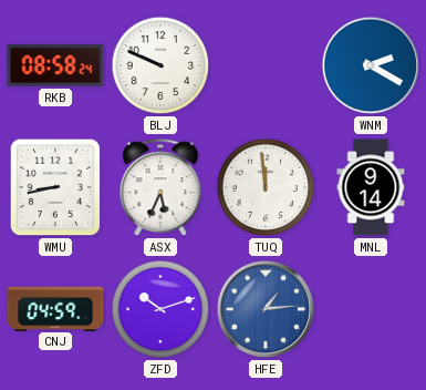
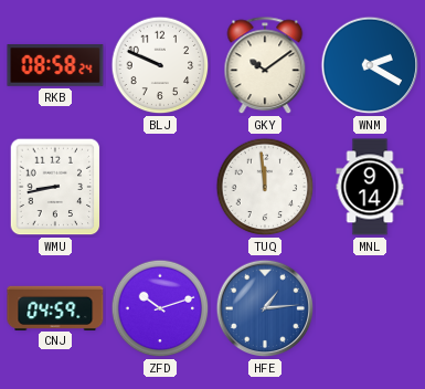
GKY: none -> 10:09
ASX: 5:34 -> none
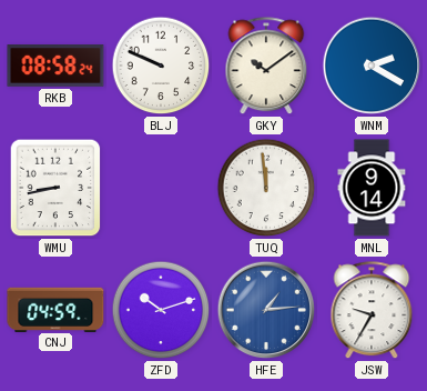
JSW: none -> 9:35
